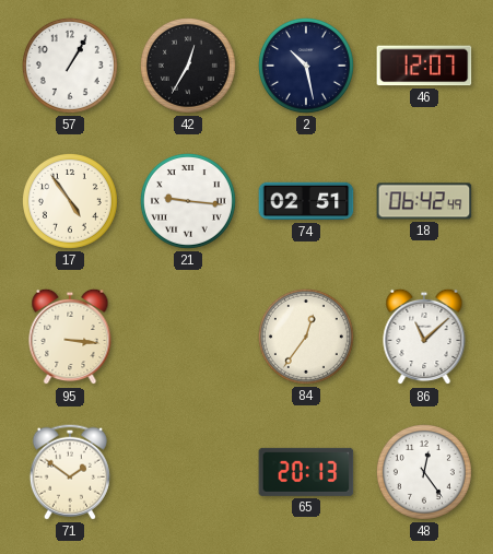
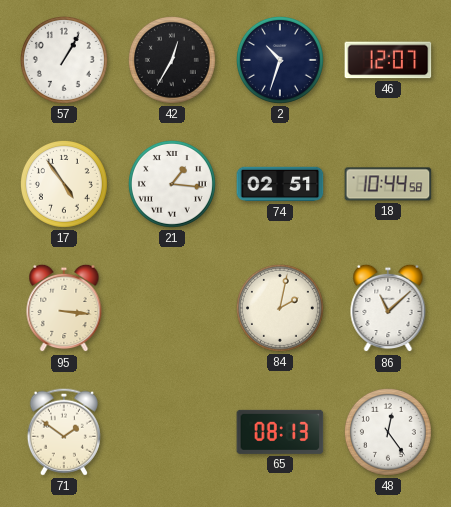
2: 10:28 -> 10:33
21: 9:16 -> 1:16
18: 06:42 -> 10:44
84: 12:36 -> 2:02
65: 20:13 -> 08:13
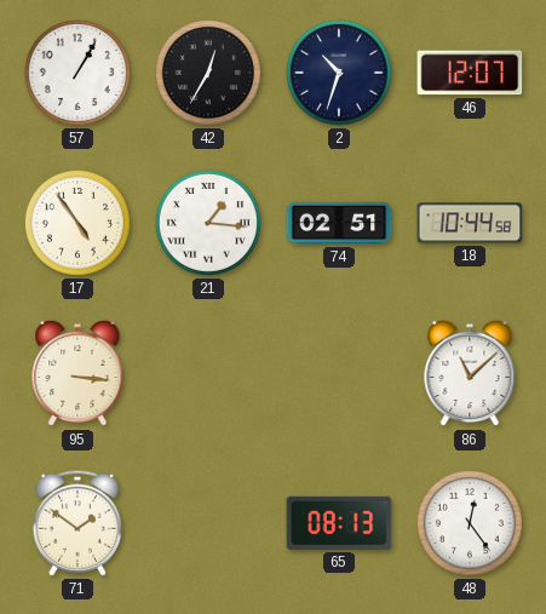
84: 2:02 -> none
